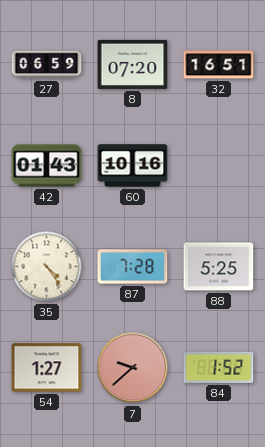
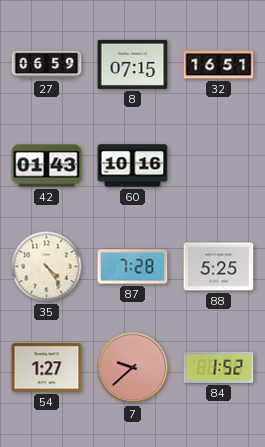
8: 07:20 -> 07:15
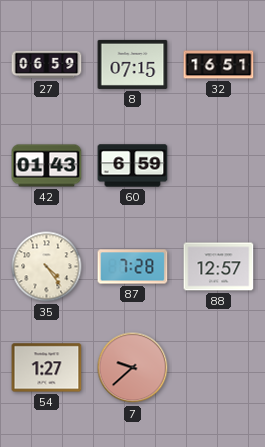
60: 10:16 -> 6:59
88: 5:25 -> 12:57
84: 1:52 -> none
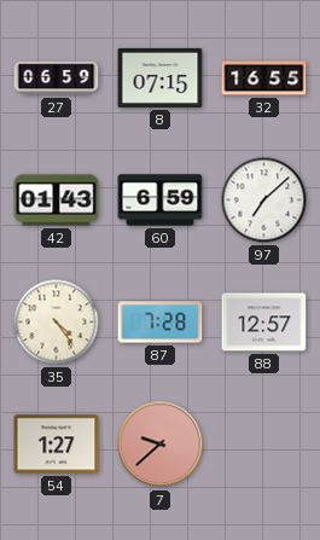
32: 16:51 -> 16:55
97: none -> 7:08
